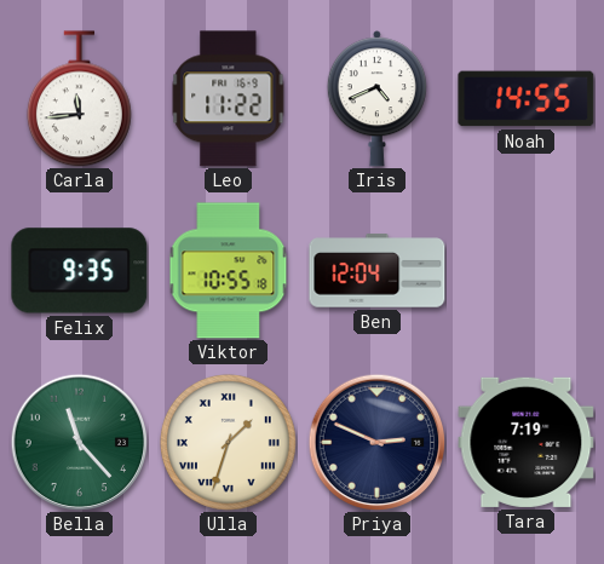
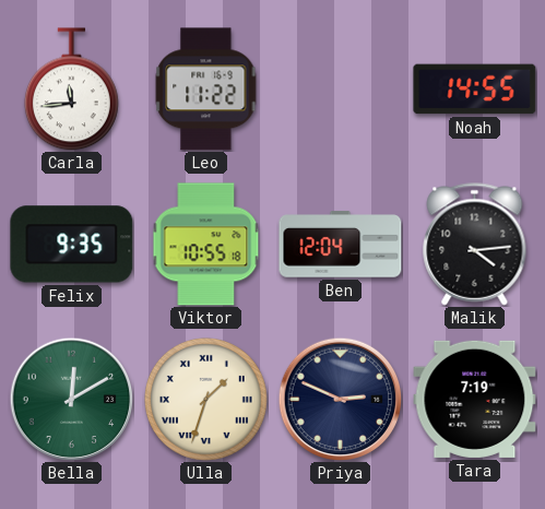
Iris: 4:41 -> none
Malik: none -> 4:14
Bella: 11:23 -> 12:10
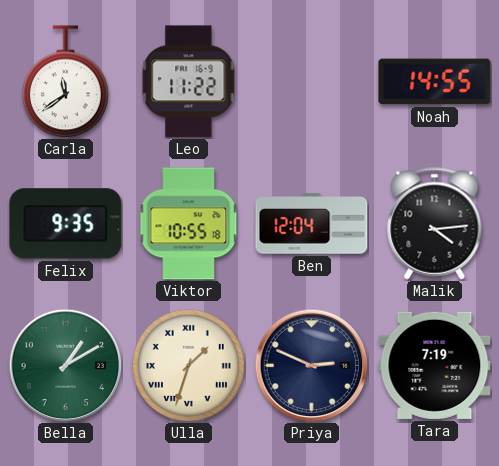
Carla: 11:44 -> 11:39
Bella: 12:10 -> 1:10
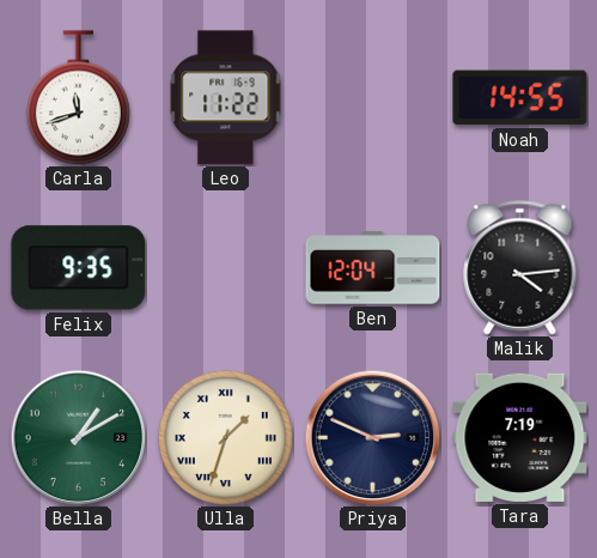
Carla: 11:39 -> 11:42
Viktor: 10:55 -> none
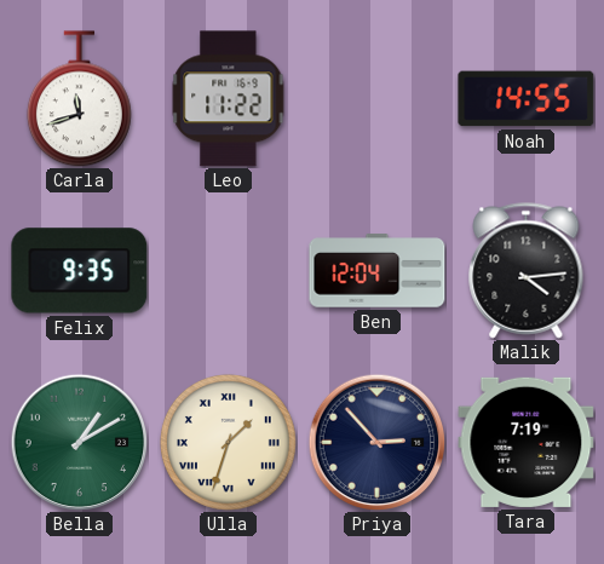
Priya: 2:49 -> 2:53
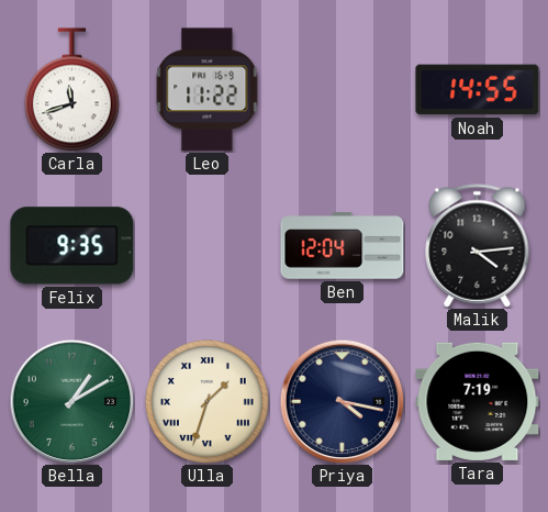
Priya: 2:53 -> 4:17
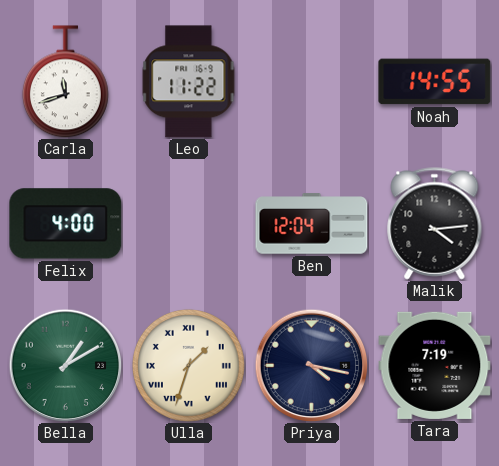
Felix: 9:35 -> 4:00
